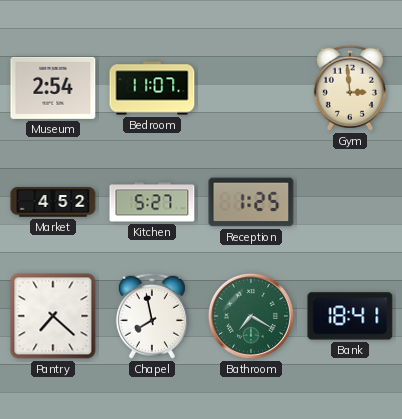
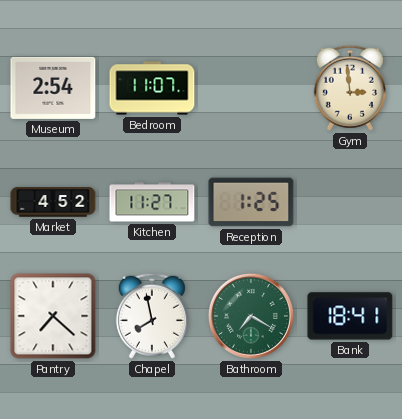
Kitchen: 5:27 -> 11:27
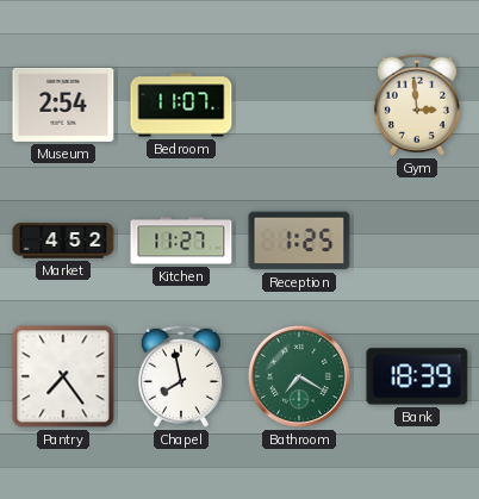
Pantry: 7:22 -> 7:24
Bank: 18:41 -> 18:39
